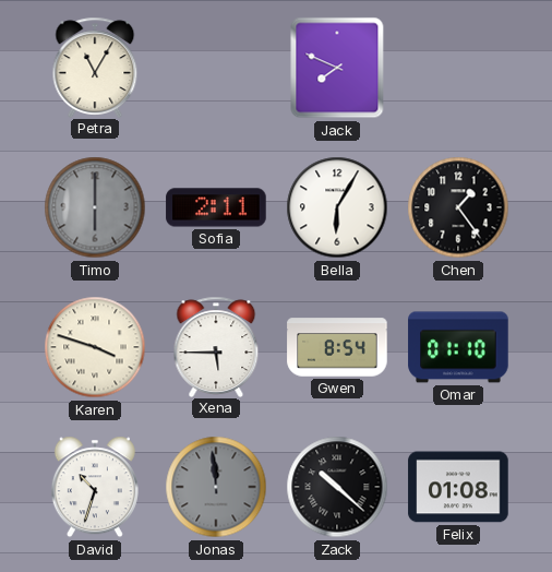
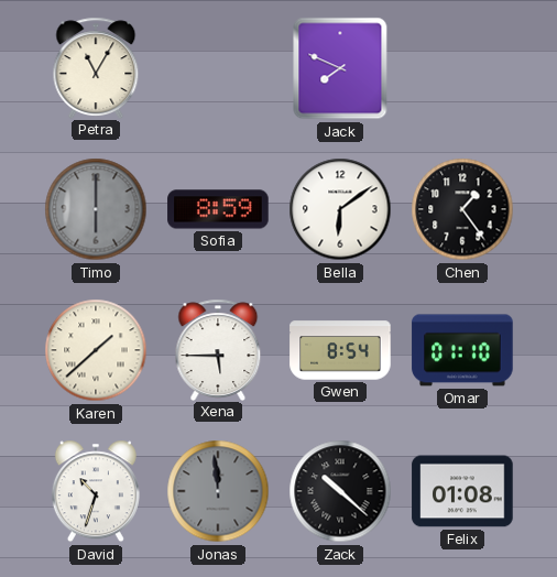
Sofia: 2:11 -> 8:59
Bella: 6:05 -> 6:09
Karen: 3:48 -> 1:38
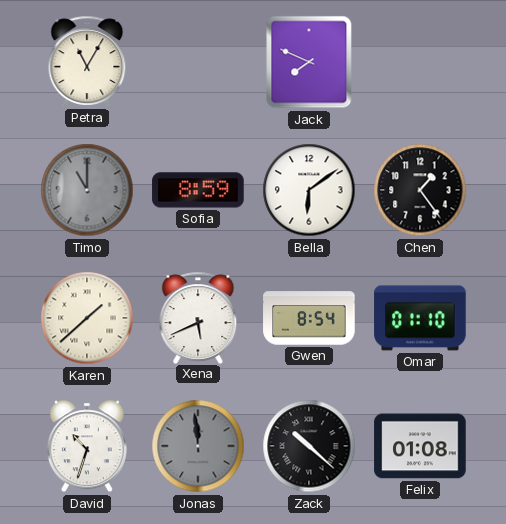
Timo: 6:00 -> 11:00
Xena: 5:45 -> 5:41
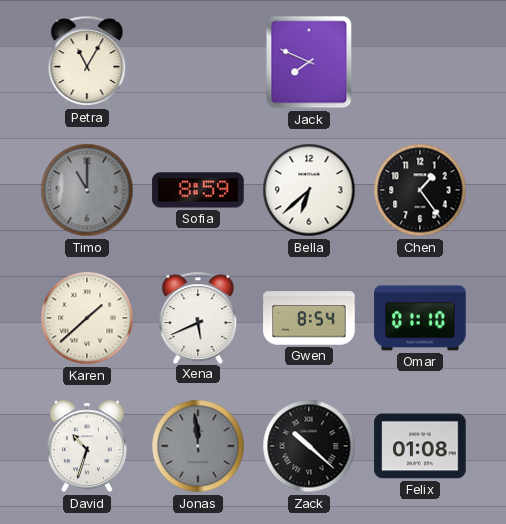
Bella: 6:09 -> 6:38
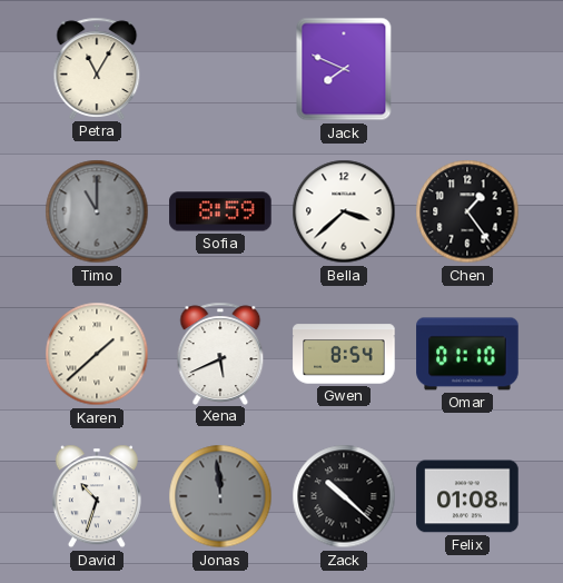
Bella: 6:38 -> 3:38
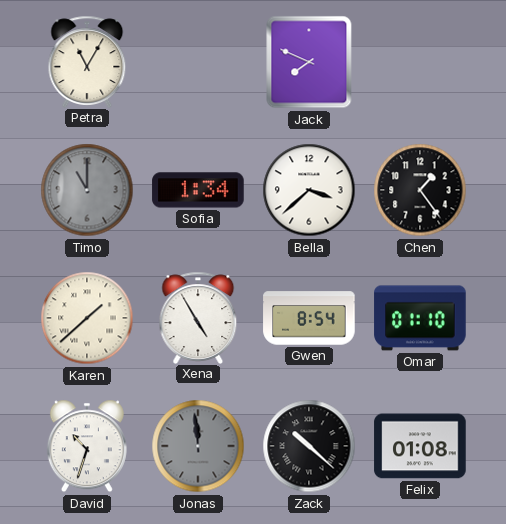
Sofia: 8:59 -> 1:34
Xena: 5:41 -> 4:55
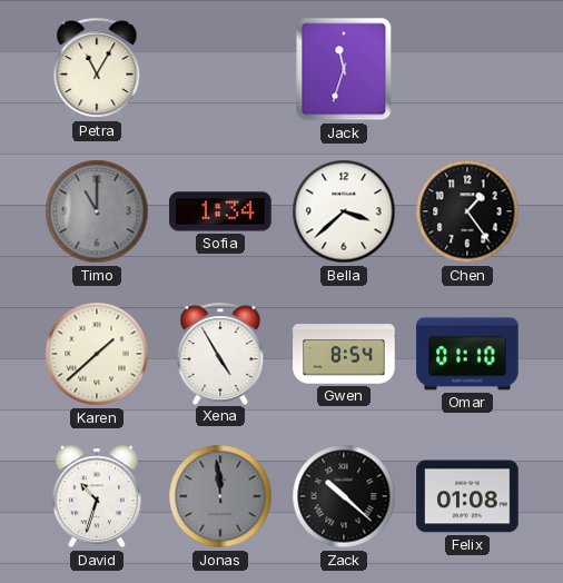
Jack: 7:49 -> 11:33
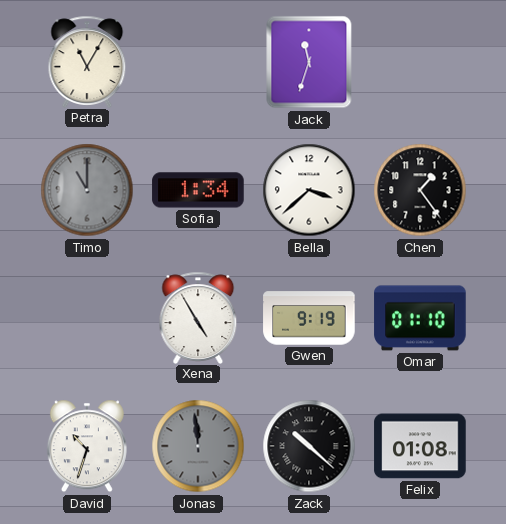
Karen: 1:38 -> none
Gwen: 8:54 -> 9:19
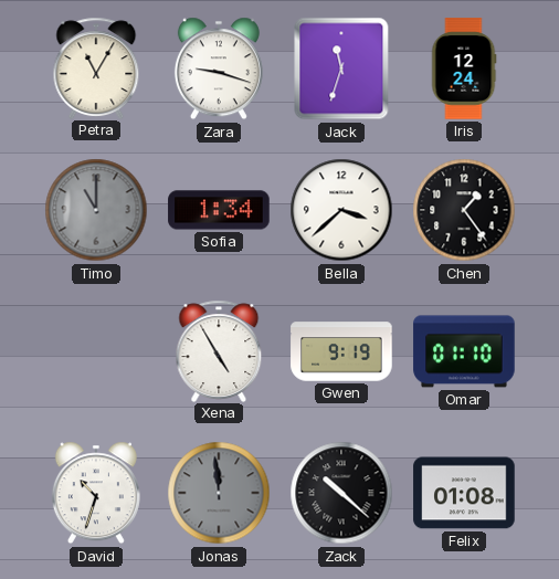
Zara: none -> 9:18
Iris: none -> 12:24
